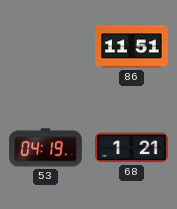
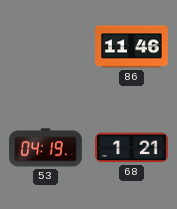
86: 11:51 -> 11:46
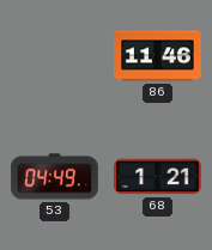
53: 04:19 -> 04:49
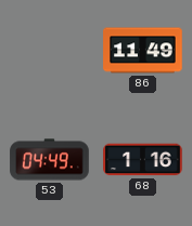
86: 11:46 -> 11:49
68: 1:21 -> 1:16
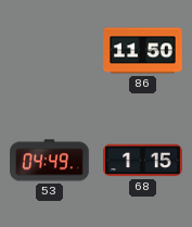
86: 11:49 -> 11:50
68: 1:16 -> 1:15
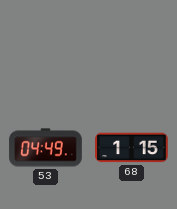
86: 11:50 -> none
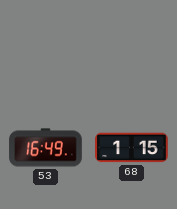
53: 04:49 -> 16:49
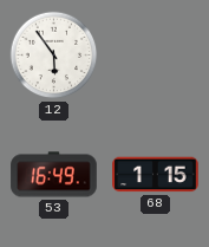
12: none -> 5:54
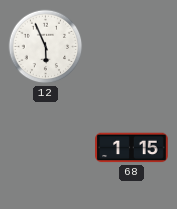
12: 5:54 -> 5:56
53: 16:49 -> none
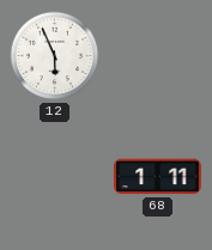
68: 1:15 -> 1:11
